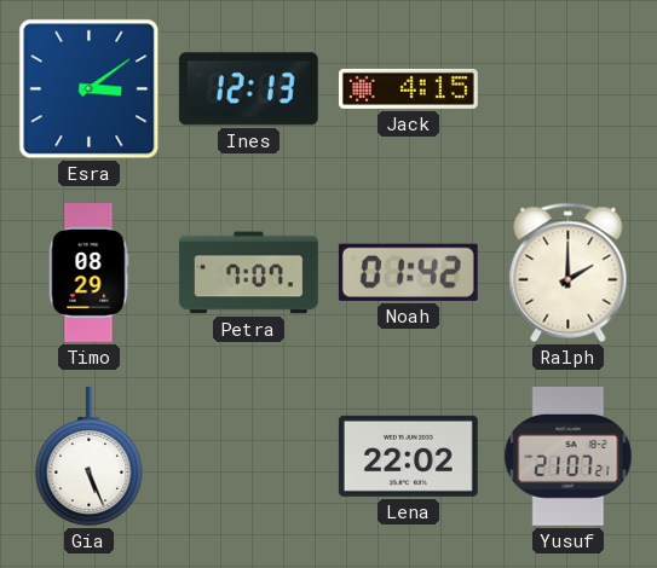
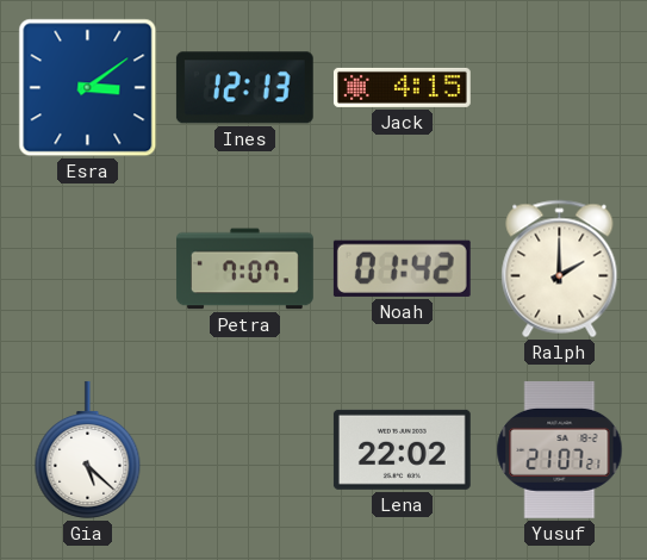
Timo: 08:29 -> none
Gia: 5:26 -> 5:22
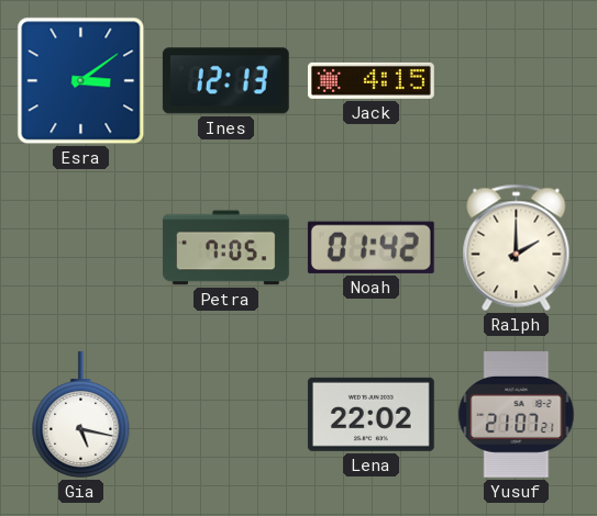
Petra: 7:07 -> 7:05
Gia: 5:22 -> 5:17
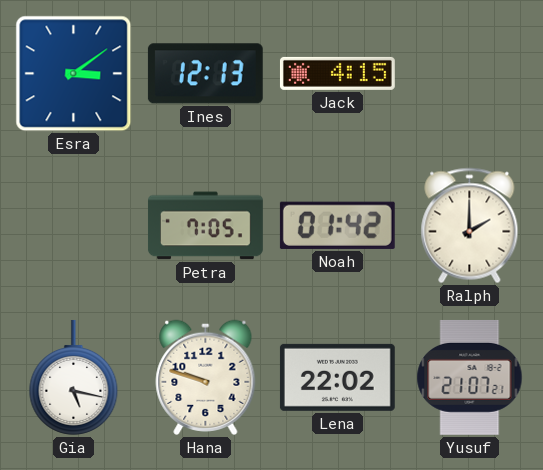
Hana: none -> 9:48
